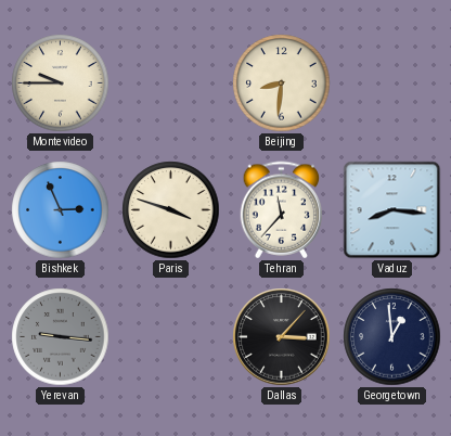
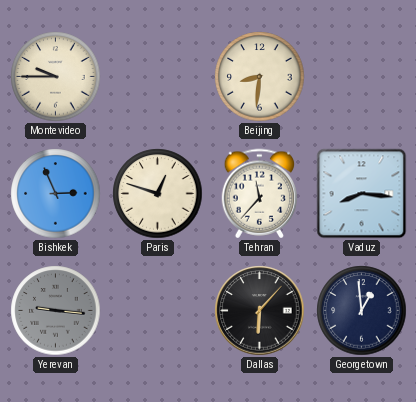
Paris: 3:48 -> 12:48
Dallas: 3:07 -> 6:07
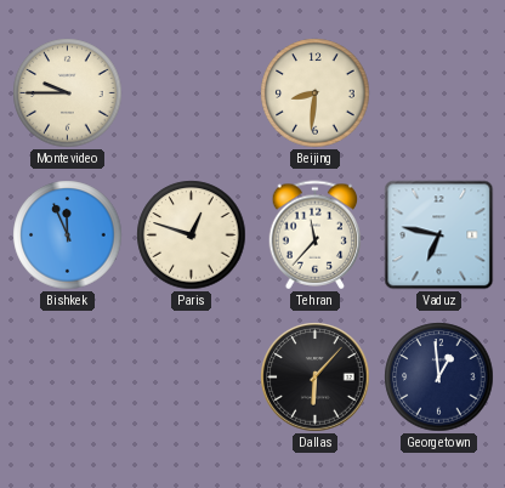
Bishkek: 2:56 -> 11:56
Vaduz: 8:16 -> 6:47
Yerevan: 9:16 -> none
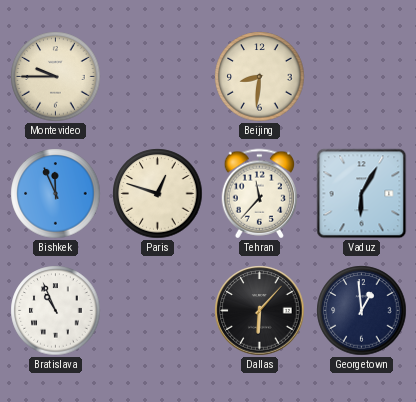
Vaduz: 6:47 -> 6:05
Bratislava: none -> 10:56
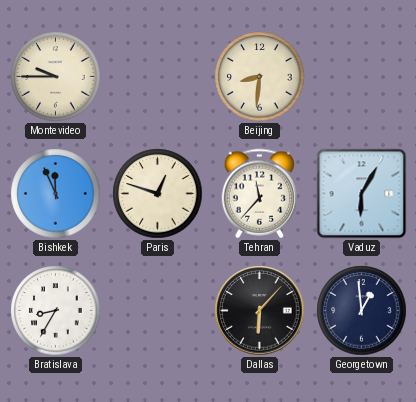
Bratislava: 10:56 -> 8:35
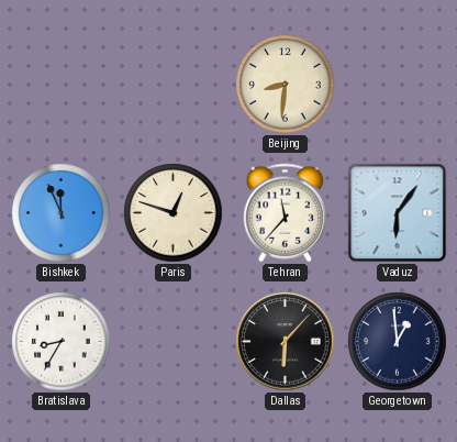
Montevideo: 9:45 -> none
Vaduz: 6:05 -> 6:06
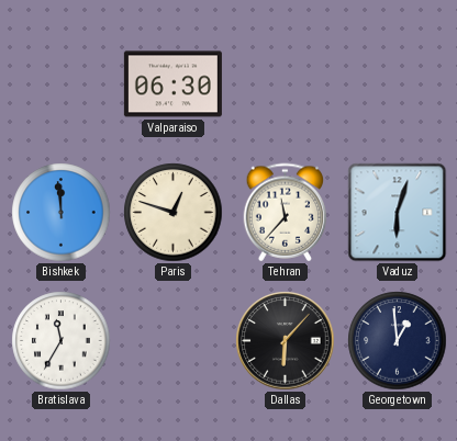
Valparaiso: none -> 06:30
Beijing: 8:31 -> none
Bishkek: 11:56 -> 11:59
Vaduz: 6:06 -> 6:03
Bratislava: 8:35 -> 11:35
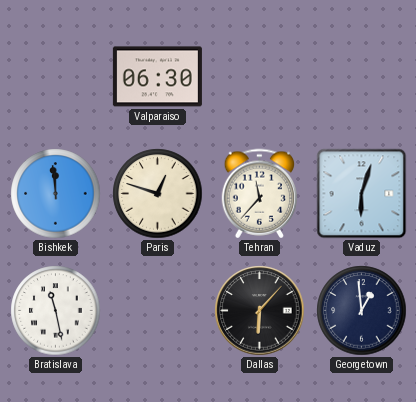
Bratislava: 11:35 -> 11:28
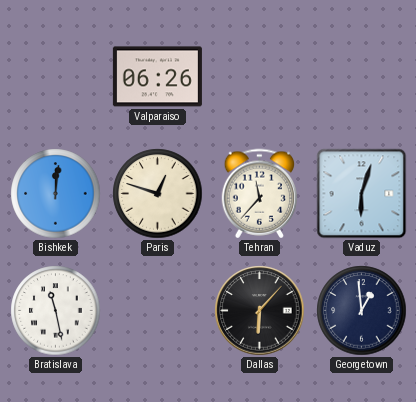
Valparaiso: 06:30 -> 06:26
Bishkek: 11:59 -> 12:01
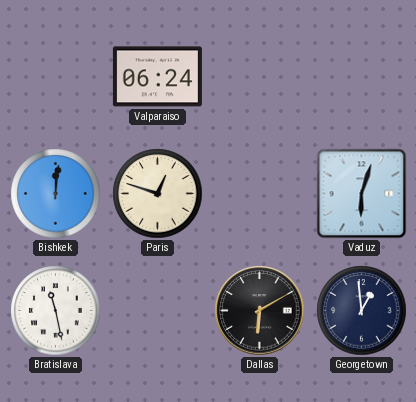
Valparaiso: 06:26 -> 06:24
Tehran: 11:37 -> none
Dallas: 6:07 -> 6:10
